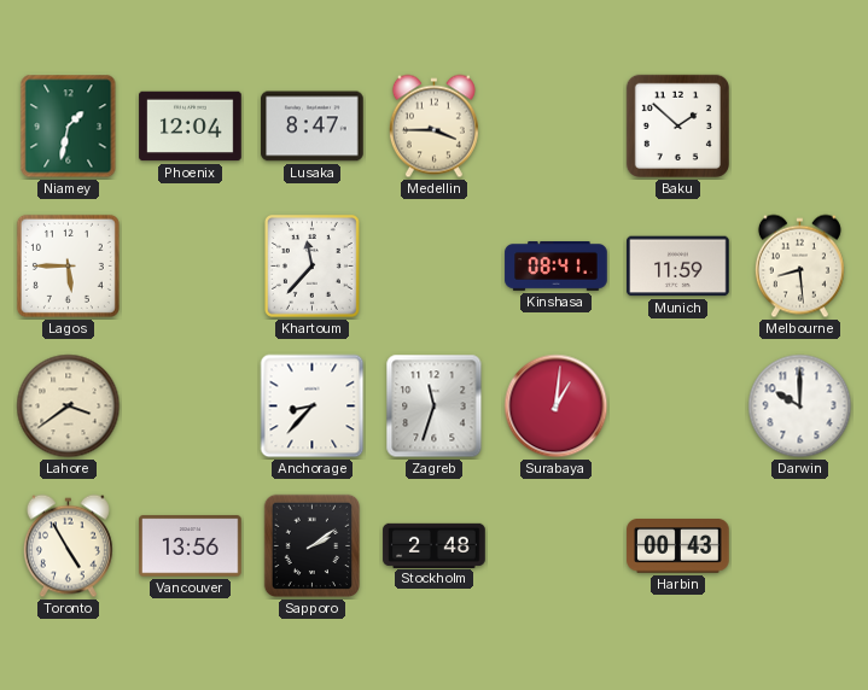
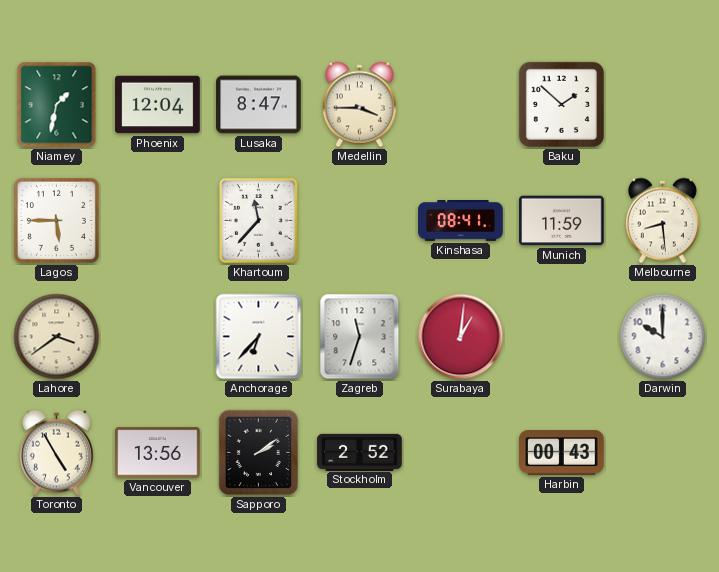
Anchorage: 8:37 -> 6:37
Stockholm: 2:48 -> 2:52
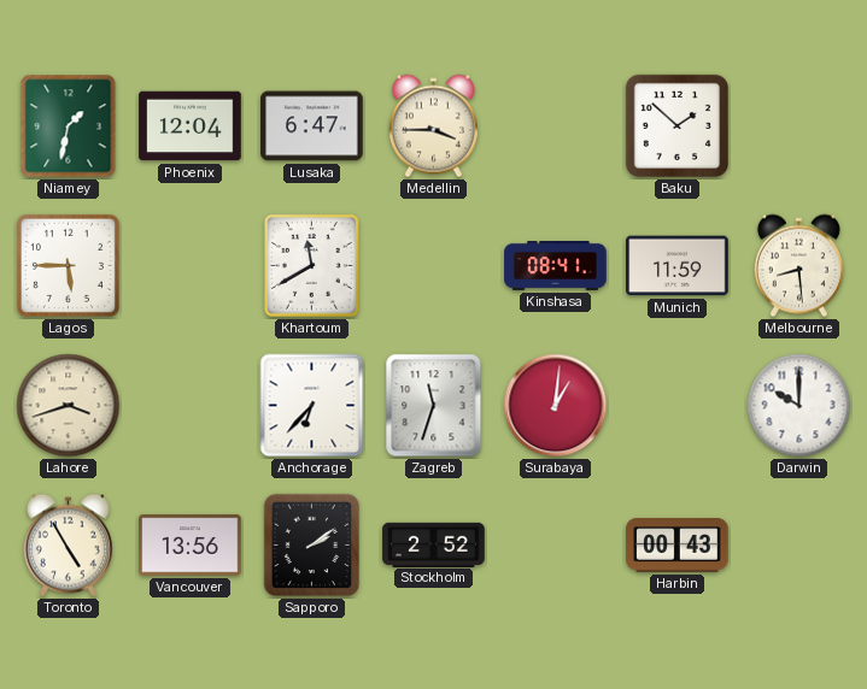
Lusaka: 8:47 -> 6:47
Khartoum: 11:37 -> 11:40
Lahore: 3:39 -> 3:42
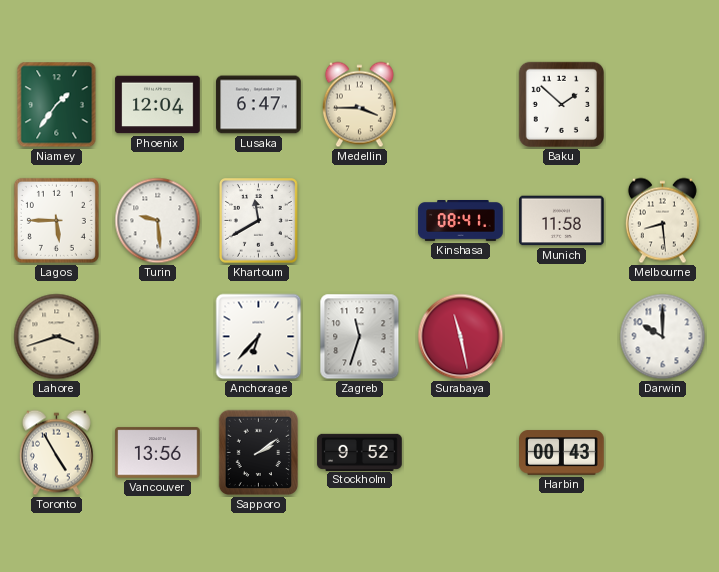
Niamey: 1:32 -> 1:36
Turin: none -> 9:29
Munich: 11:59 -> 11:58
Surabaya: 1:01 -> 11:28
Stockholm: 2:52 -> 9:52
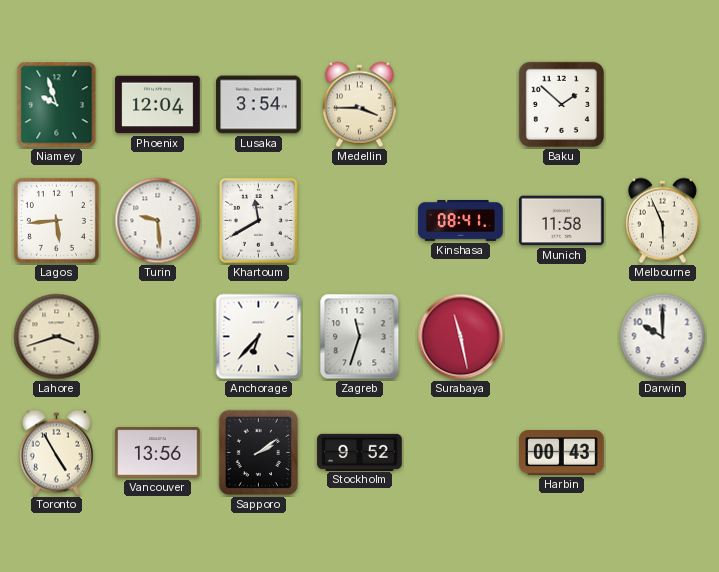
Niamey: 1:36 -> 9:57
Lusaka: 6:47 -> 3:54
Lagos: 5:45 -> 5:44
Melbourne: 8:29 -> 5:56
